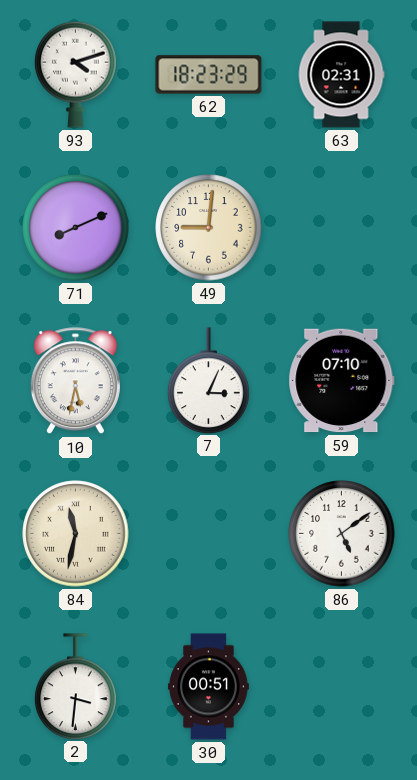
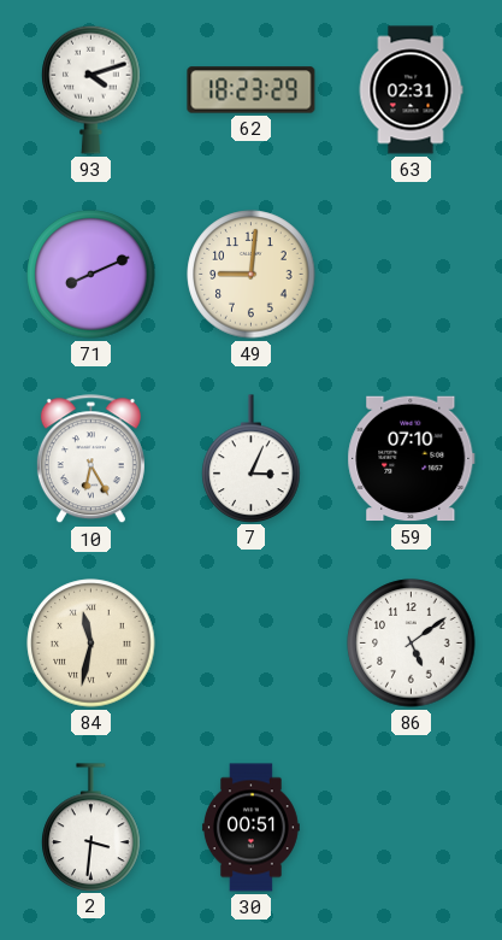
10: 5:32 -> 6:25
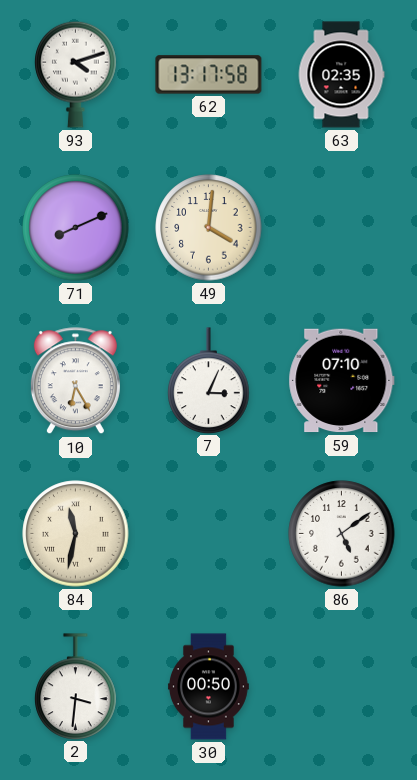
62: 18:23 -> 13:17
63: 02:31 -> 02:35
49: 9:01 -> 4:01
30: 00:51 -> 00:50
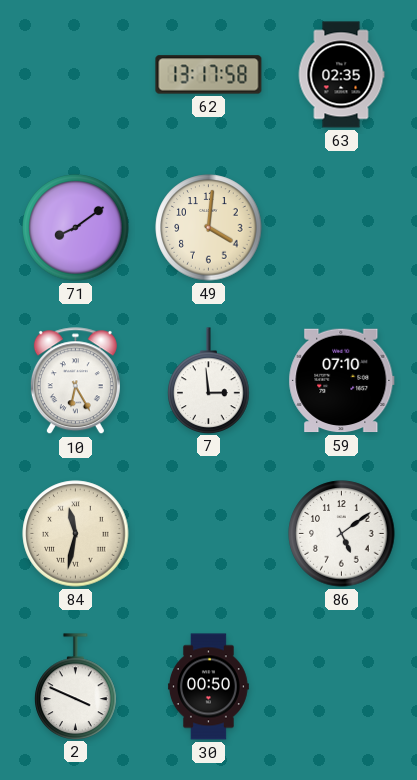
93: 4:12 -> none
71: 8:11 -> 8:09
7: 3:04 -> 2:59
2: 3:31 -> 3:49
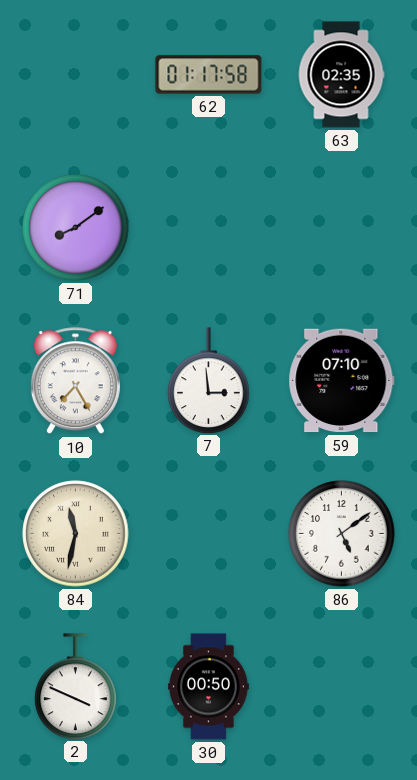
62: 13:17 -> 01:17
49: 4:01 -> none
10: 6:25 -> 7:25
